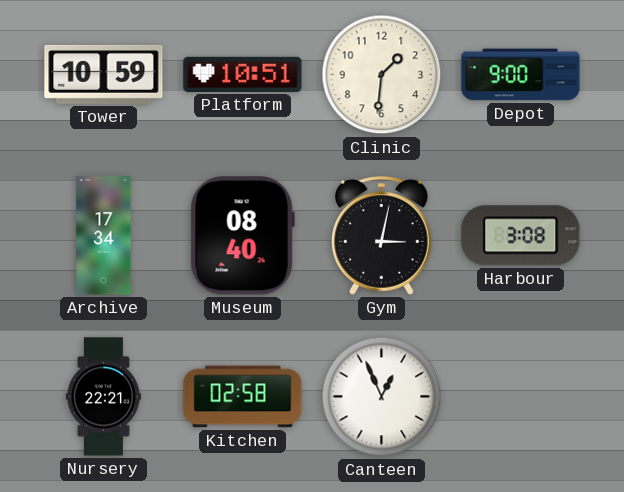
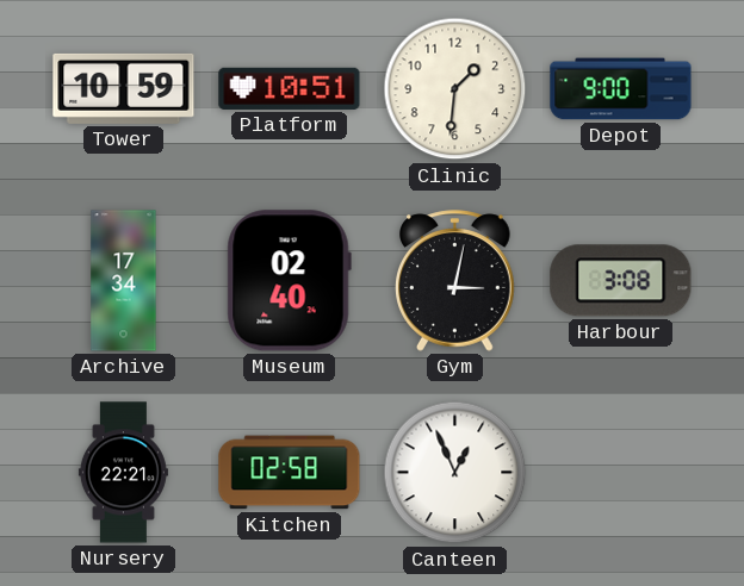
Museum: 08:40 -> 02:40
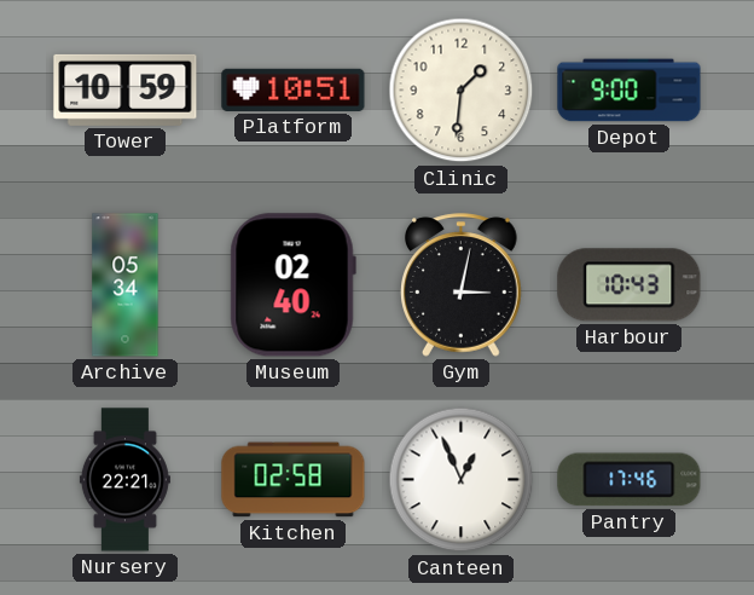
Archive: 17:34 -> 05:34
Harbour: 3:08 -> 10:43
Pantry: none -> 17:46
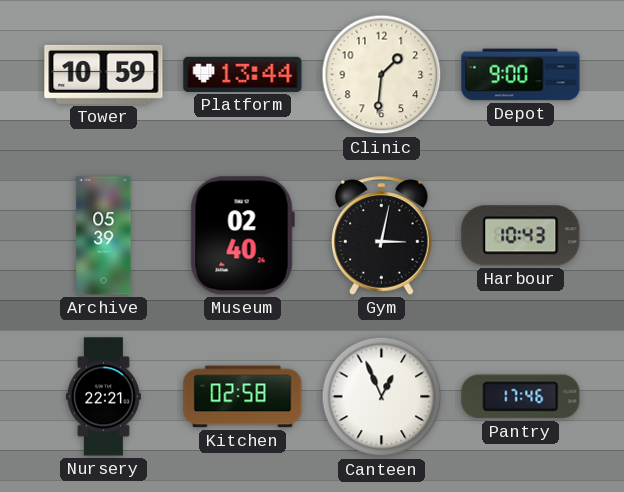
Platform: 10:51 -> 13:44
Archive: 05:34 -> 05:39
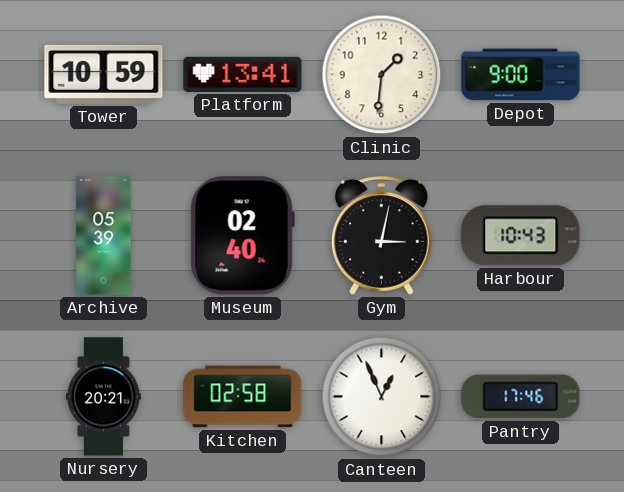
Platform: 13:44 -> 13:41
Nursery: 22:21 -> 20:21
